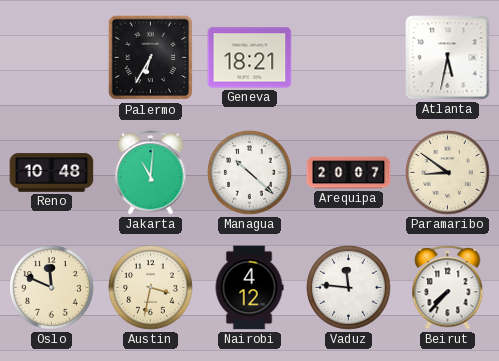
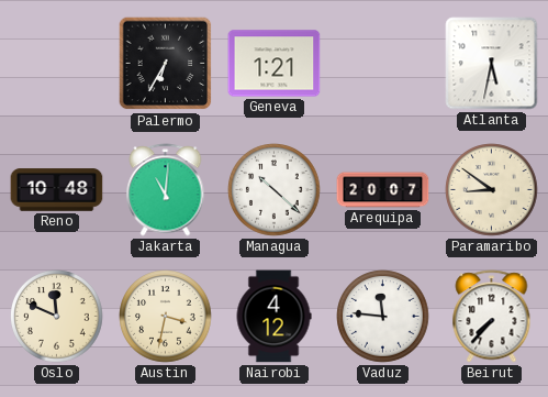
Geneva: 18:21 -> 1:21
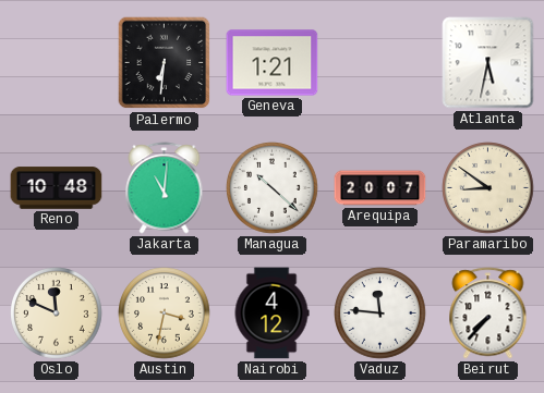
Palermo: 6:35 -> 6:31
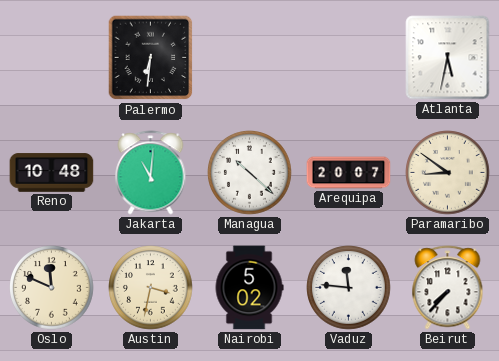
Geneva: 1:21 -> none
Nairobi: 4:12 -> 5:02
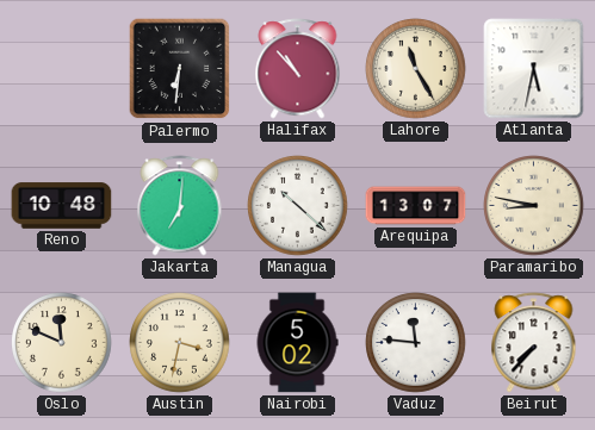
Halifax: none -> 10:53
Lahore: none -> 11:25
Jakarta: 11:01 -> 7:01
Arequipa: 20:07 -> 13:07
Paramaribo: 8:51 -> 8:47
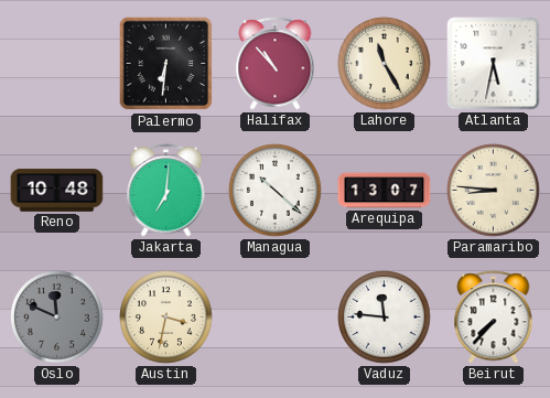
Paramaribo: 8:47 -> 8:46
Oslo dial: cream -> grey
Nairobi: 5:02 -> none
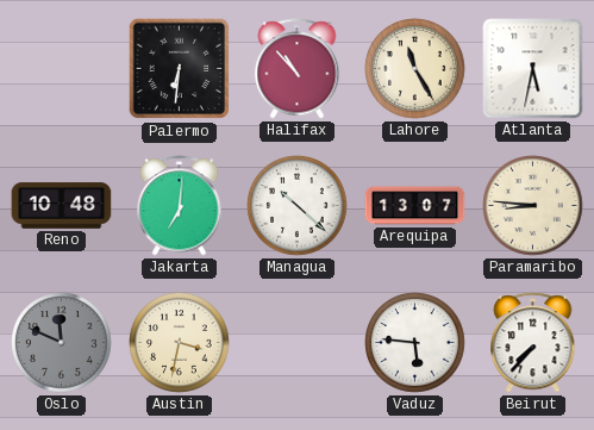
Vaduz: 11:46 -> 5:46
